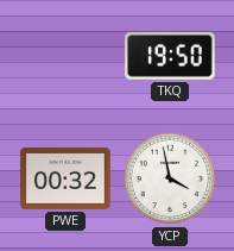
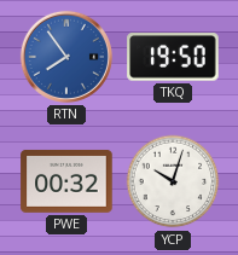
RTN: none -> 7:54
YCP: 3:58 -> 10:03
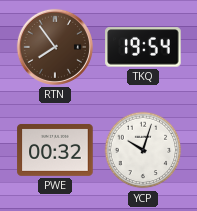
RTN dial: blue -> brown
TKQ: 19:50 -> 19:54
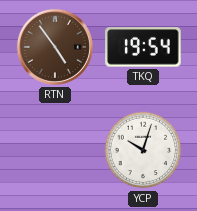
RTN: 7:54 -> 4:54
PWE: 00:32 -> none
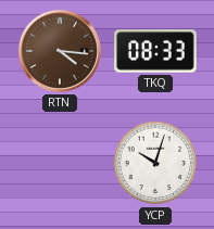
RTN: 4:54 -> 4:16
TKQ: 19:54 -> 08:33
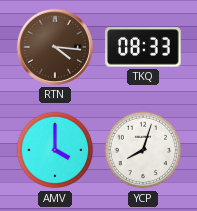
AMV: none -> 4:00
YCP: 10:03 -> 8:03
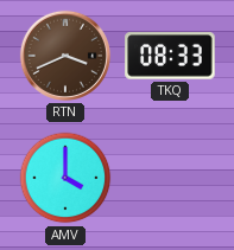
RTN: 4:16 -> 3:41
YCP: 8:03 -> none
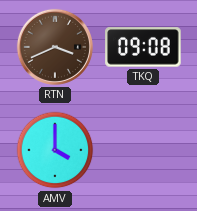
TKQ: 08:33 -> 09:08
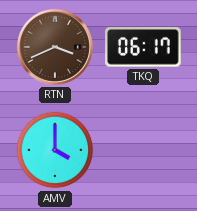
TKQ: 09:08 -> 06:17
